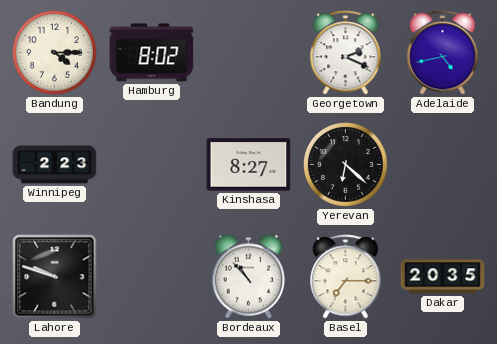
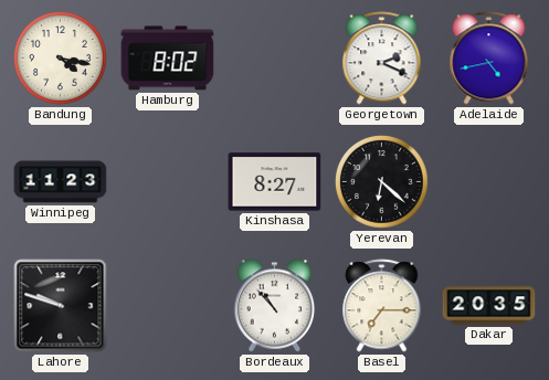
Bandung: 4:15 -> 4:17
Winnipeg: 2:23 -> 11:23
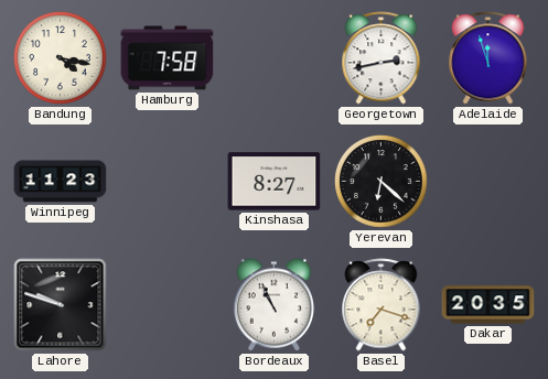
Hamburg: 8:02 -> 7:58
Georgetown: 2:19 -> 2:43
Adelaide: 4:43 -> 11:57
Bordeaux: 10:53 -> 10:56
Basel: 7:15 -> 7:18
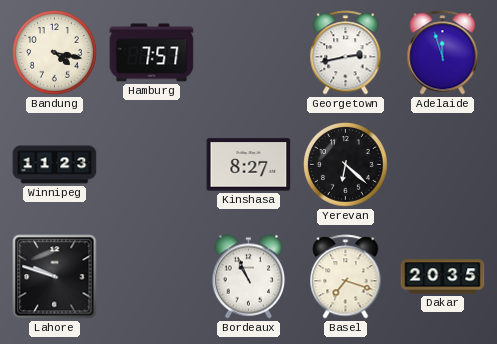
Hamburg: 7:58 -> 7:57
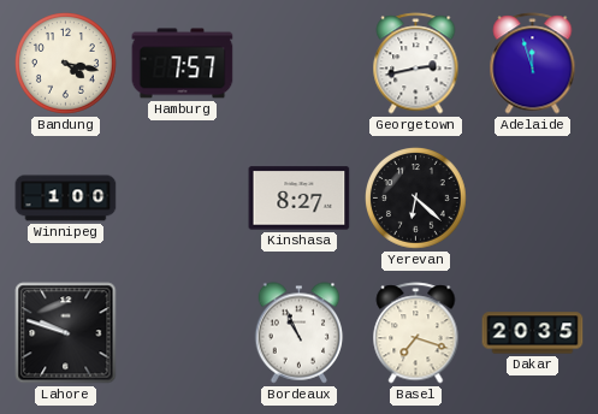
Winnipeg: 11:23 -> 1:00
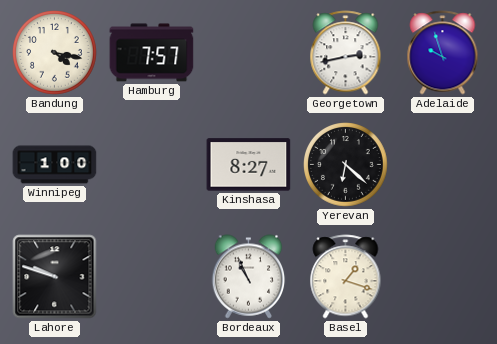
Adelaide: 11:57 -> 9:57
Basel: 7:18 -> 1:18
Dakar: 20:35 -> none
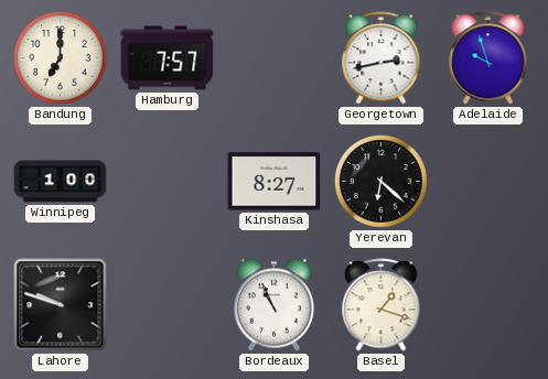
Bandung: 4:17 -> 7:00
